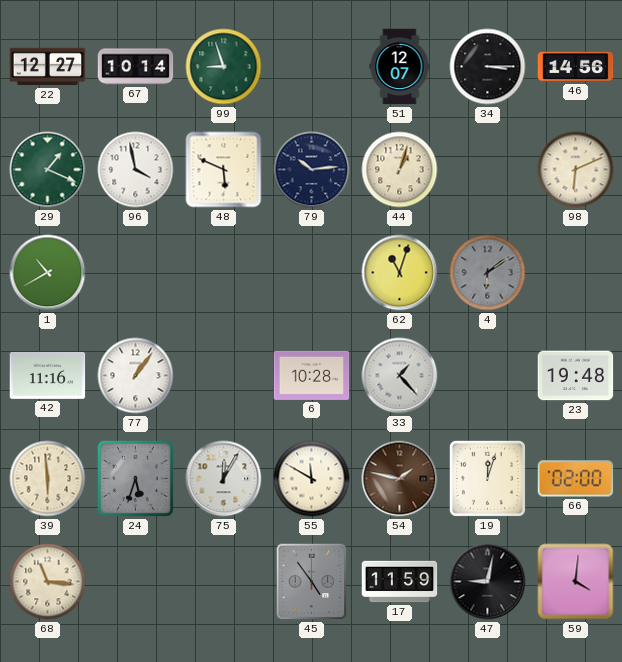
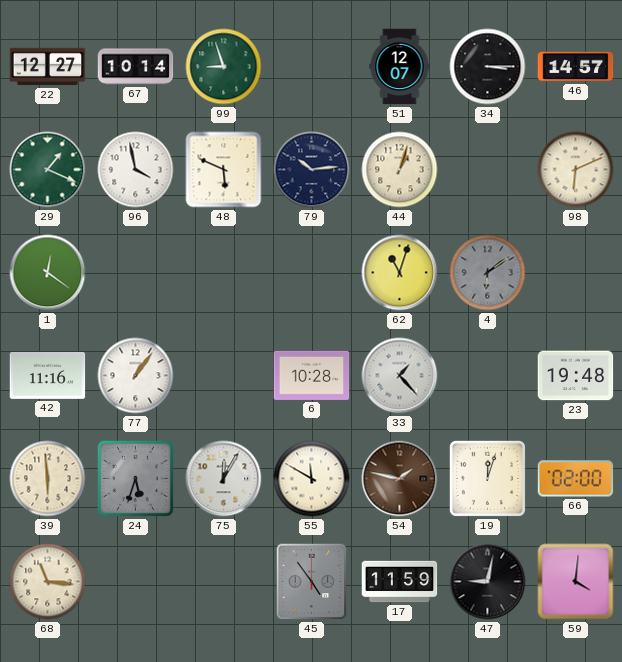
46: 14:56 -> 14:57
1: 10:40 -> 12:21
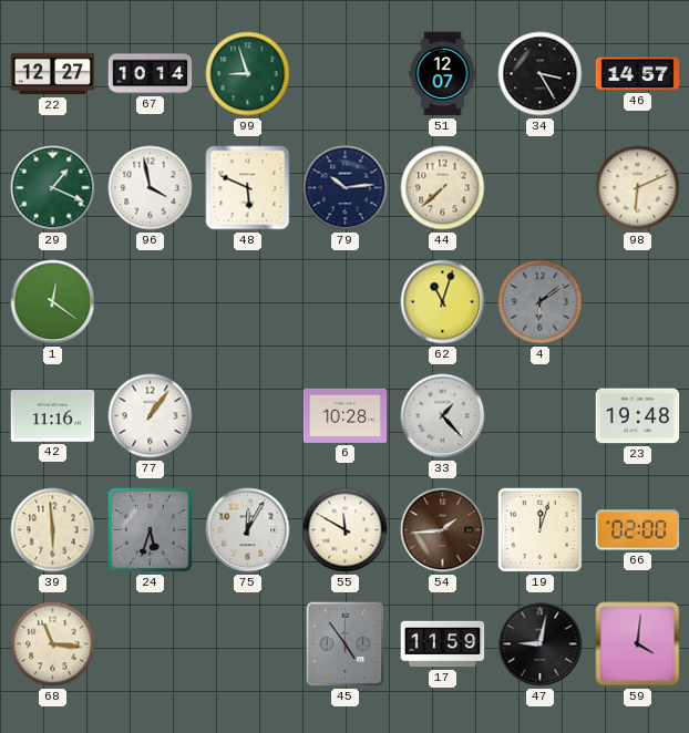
34: 3:15 -> 3:25
44: 1:03 -> 7:38
54: 1:47 -> 1:44
